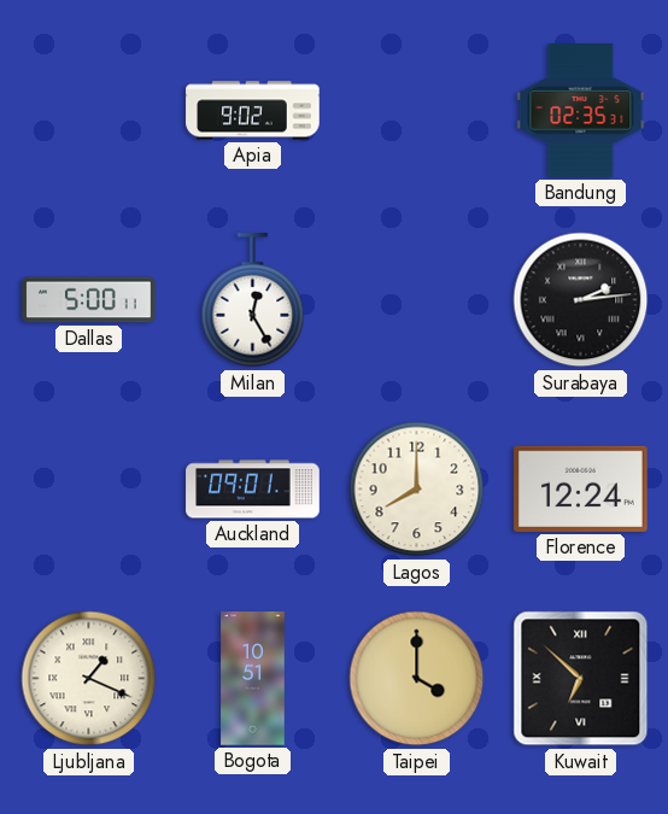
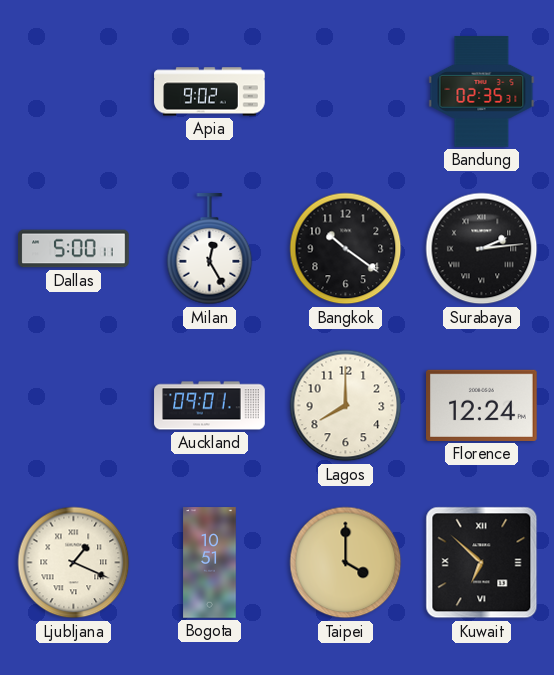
Bangkok: none -> 10:21
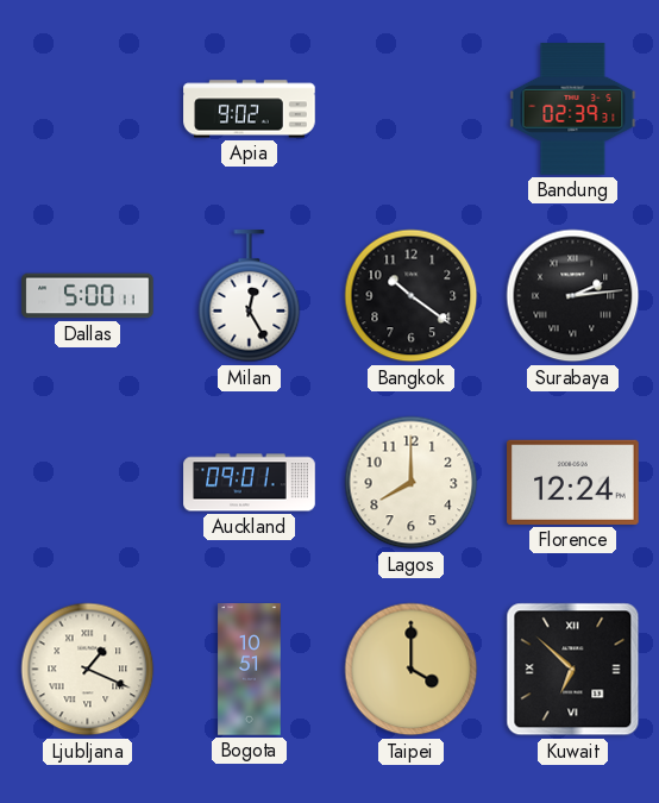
Bandung: 02:35 -> 02:39
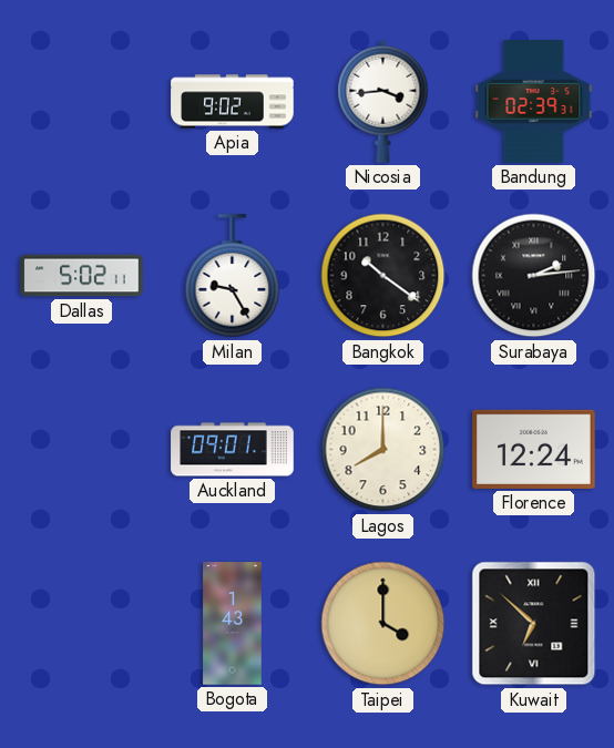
Nicosia: none -> 3:44
Dallas: 5:00 -> 5:02
Milan: 12:25 -> 9:25
Ljubljana: 1:19 -> none
Bogota: 10:51 -> 1:43
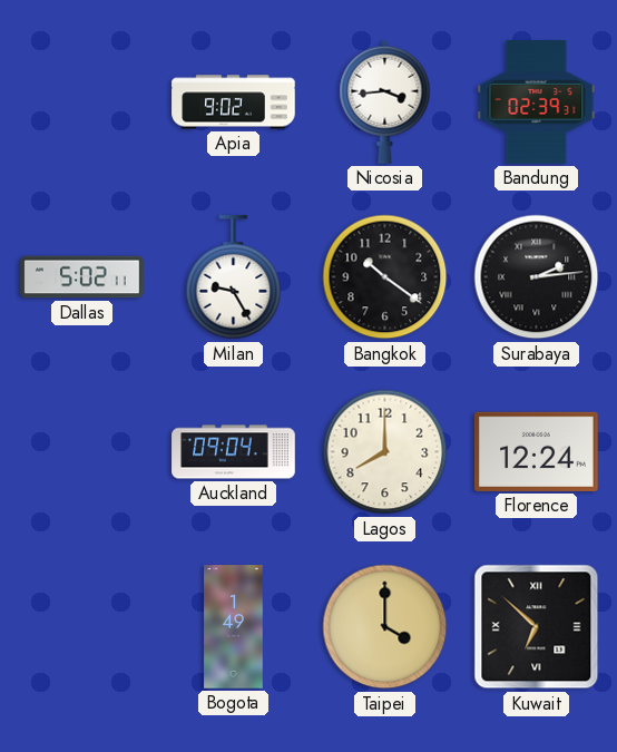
Auckland: 09:01 -> 09:04
Bogota: 1:43 -> 1:49
